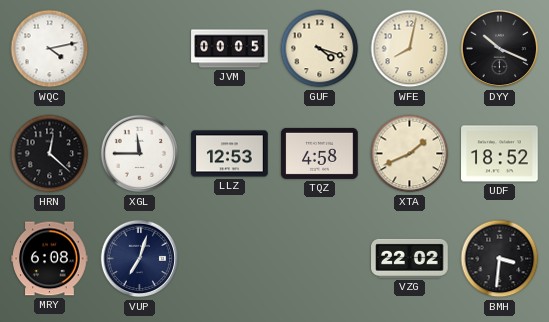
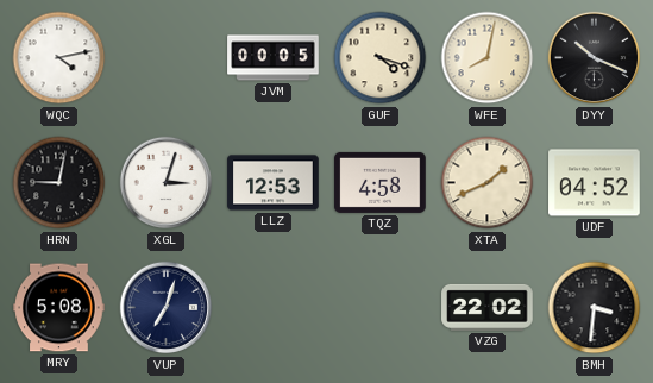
HRN: 12:22 -> 9:02
XGL: 11:45 -> 3:03
UDF: 18:52 -> 04:52
MRY: 6:08 -> 5:08
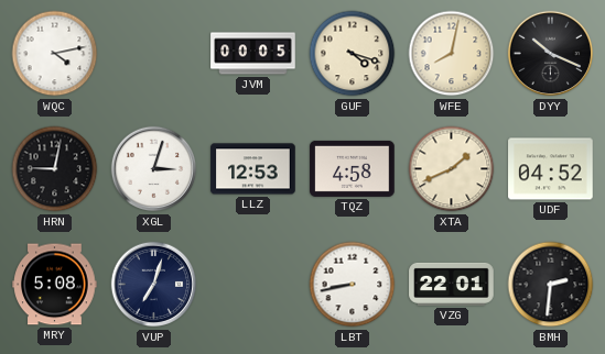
LBT: none -> 8:43
VZG: 22:02 -> 22:01
BMH: 3:31 -> 2:31
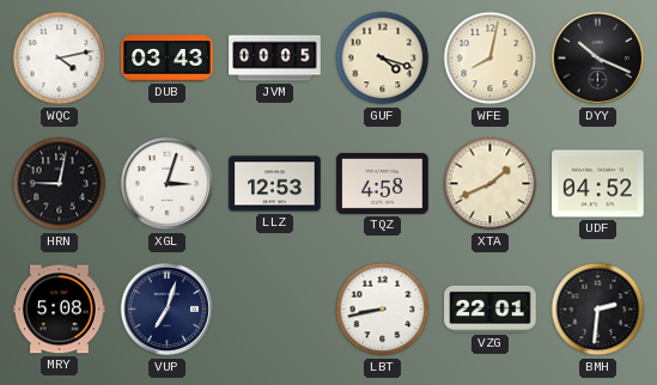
DUB: none -> 03:43
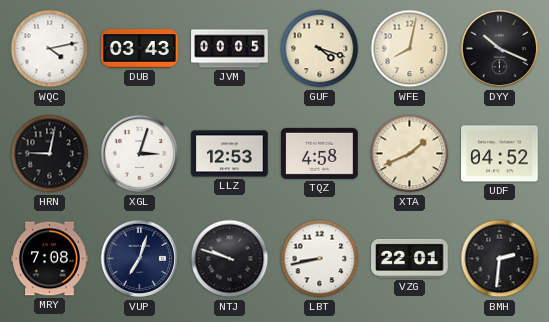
MRY: 5:08 -> 7:08
NTJ: none -> 9:48
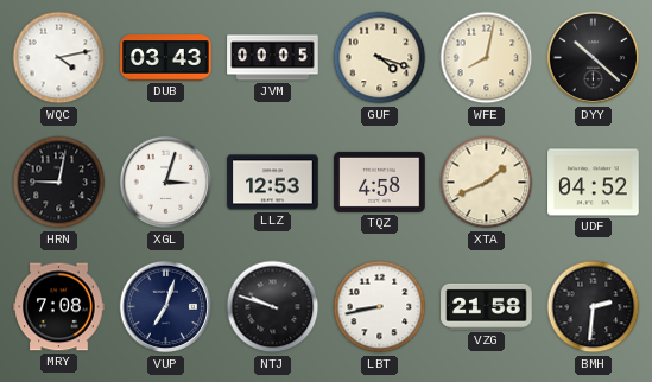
DYY: 10:19 -> 10:22
VZG: 22:01 -> 21:58
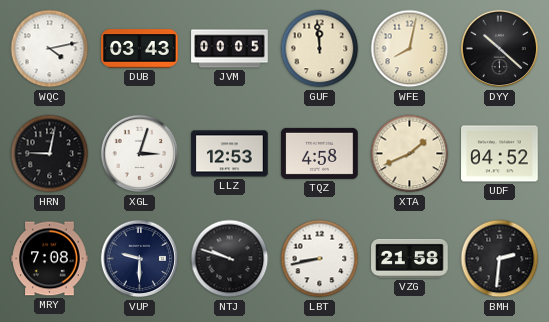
GUF: 4:18 -> 11:59
VUP: 7:03 -> 9:30
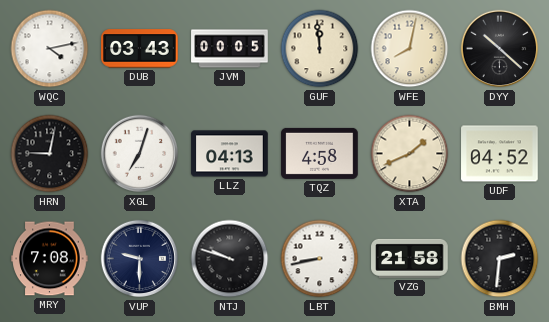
XGL: 3:03 -> 7:03
LLZ: 12:53 -> 04:13
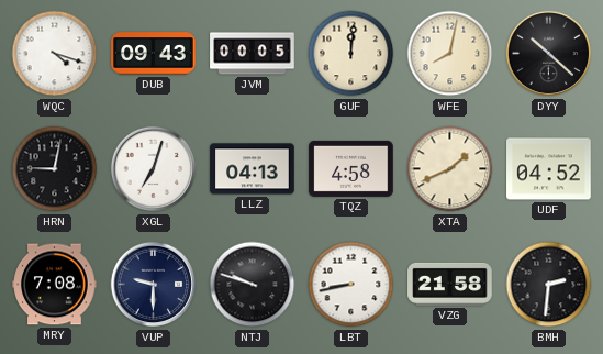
WQC: 4:13 -> 4:18
DUB: 03:43 -> 09:43
GUF: 11:59 -> 12:01
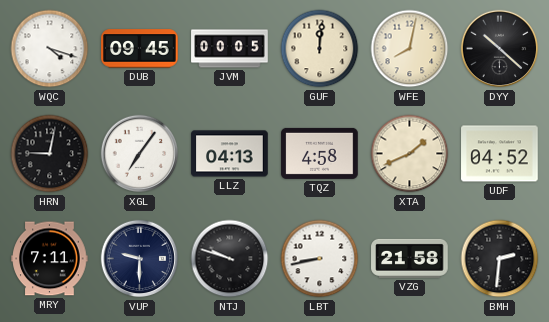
DUB: 09:43 -> 09:45
XGL: 7:03 -> 7:06
MRY: 7:08 -> 7:11
